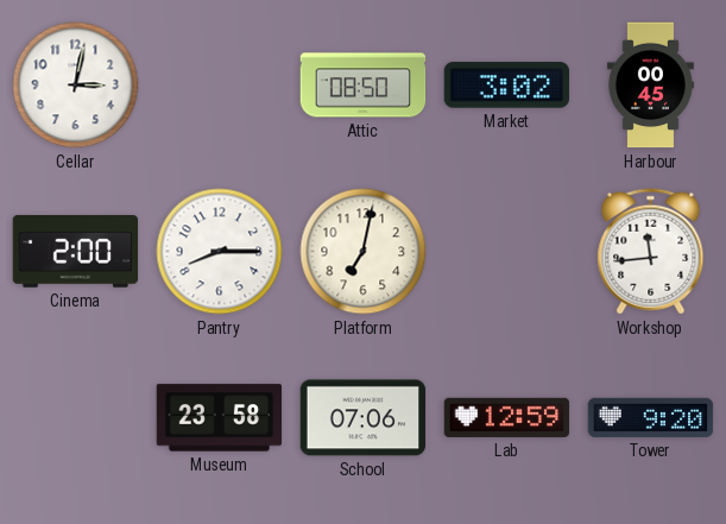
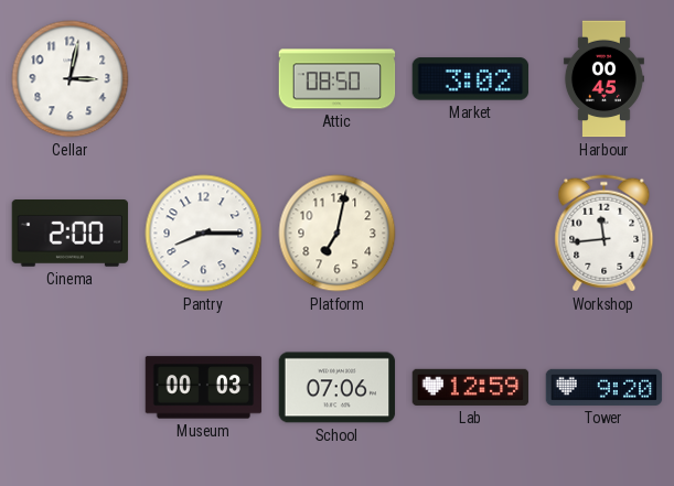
Museum: 23:58 -> 00:03
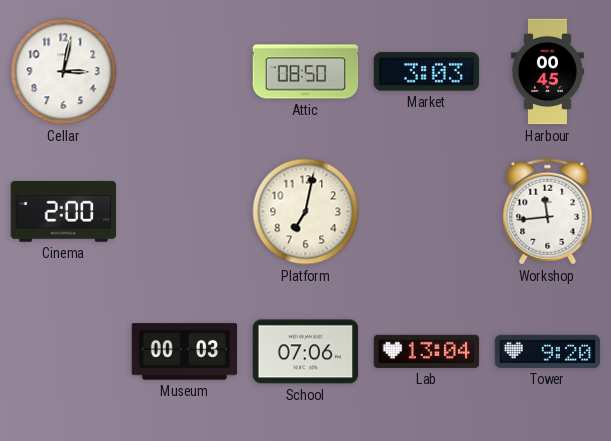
Market: 3:02 -> 3:03
Pantry: 8:15 -> none
Lab: 12:59 -> 13:04
